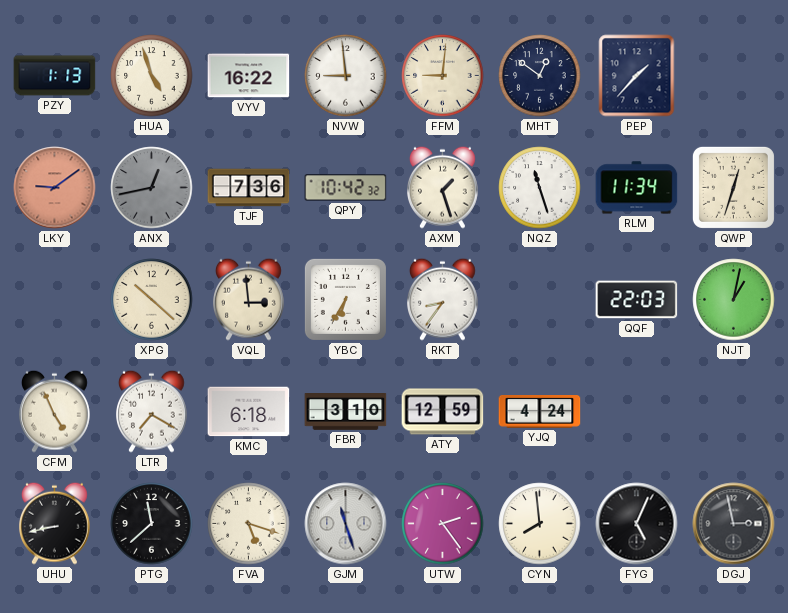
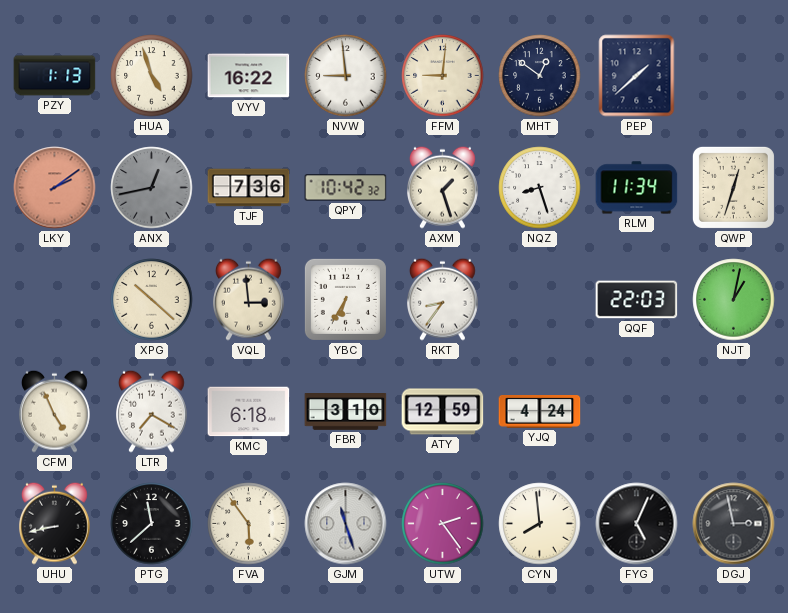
PEP: 1:37 -> 1:38
LKY: 9:09 -> 2:09
NQZ: 11:27 -> 8:27
FVA: 5:18 -> 5:54
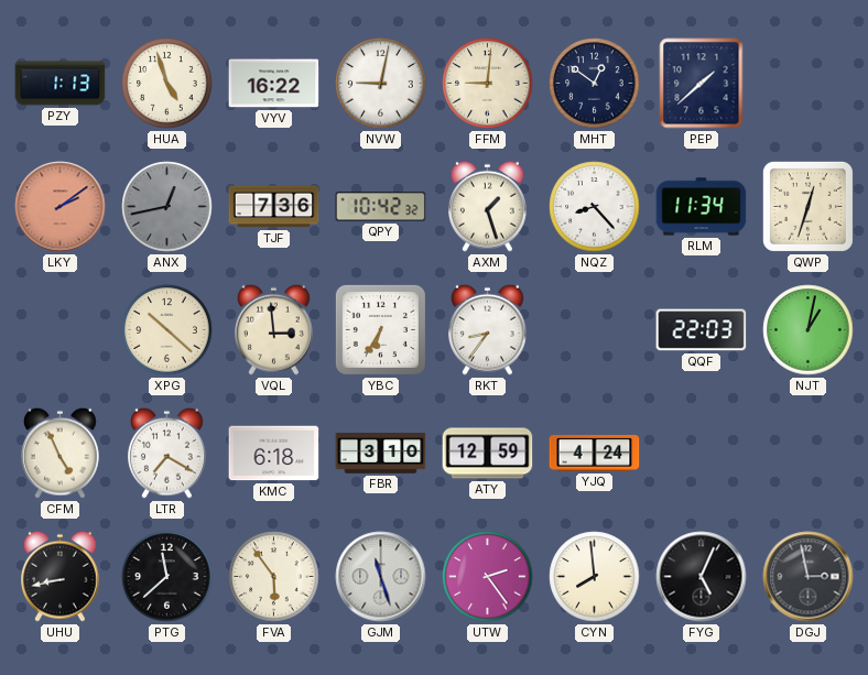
NVW: 8:59 -> 9:02
NQZ: 8:27 -> 8:23
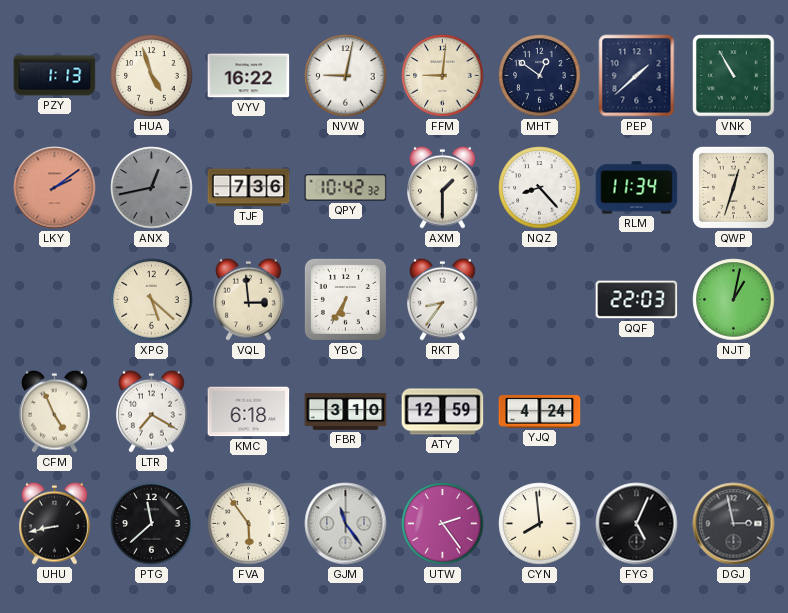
VNK: none -> 10:55
AXM: 1:27 -> 1:30
XPG: 10:22 -> 5:22
GJM: 11:27 -> 11:24
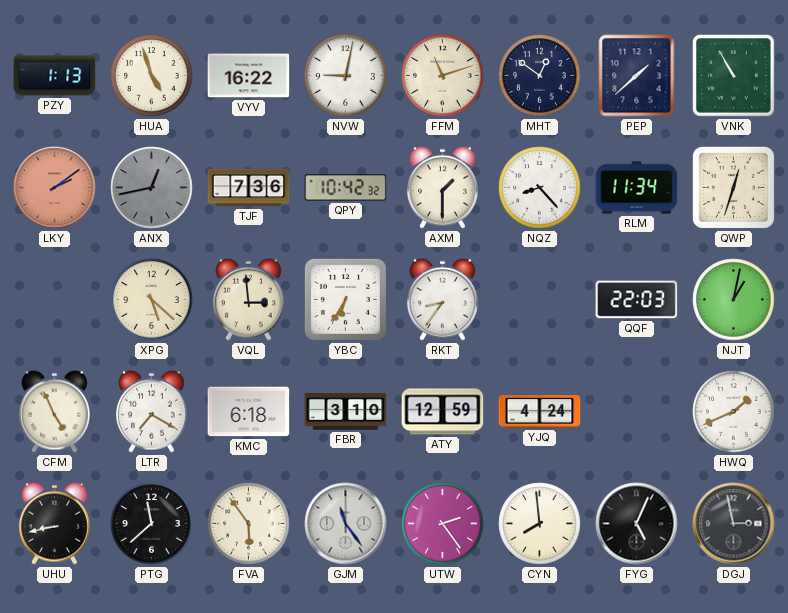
FFM: 9:01 -> 11:12
HWQ: none -> 1:41
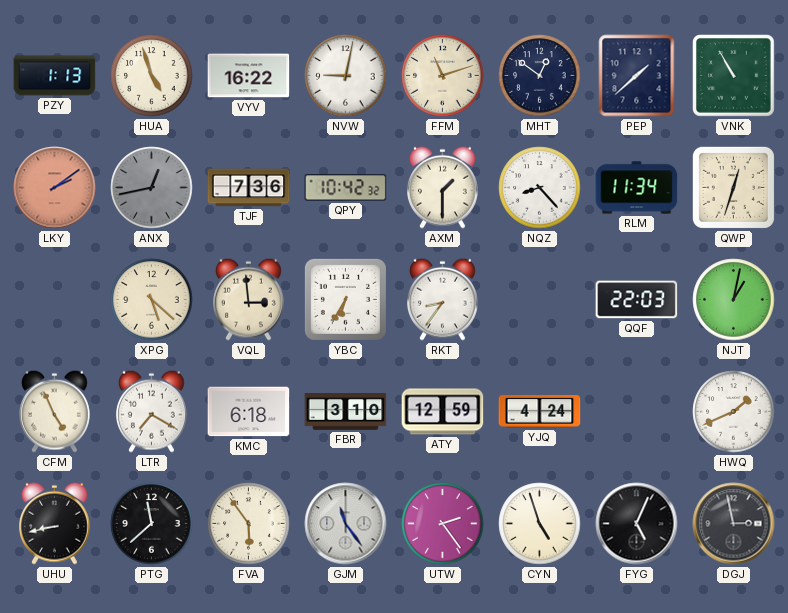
CYN: 7:59 -> 4:57
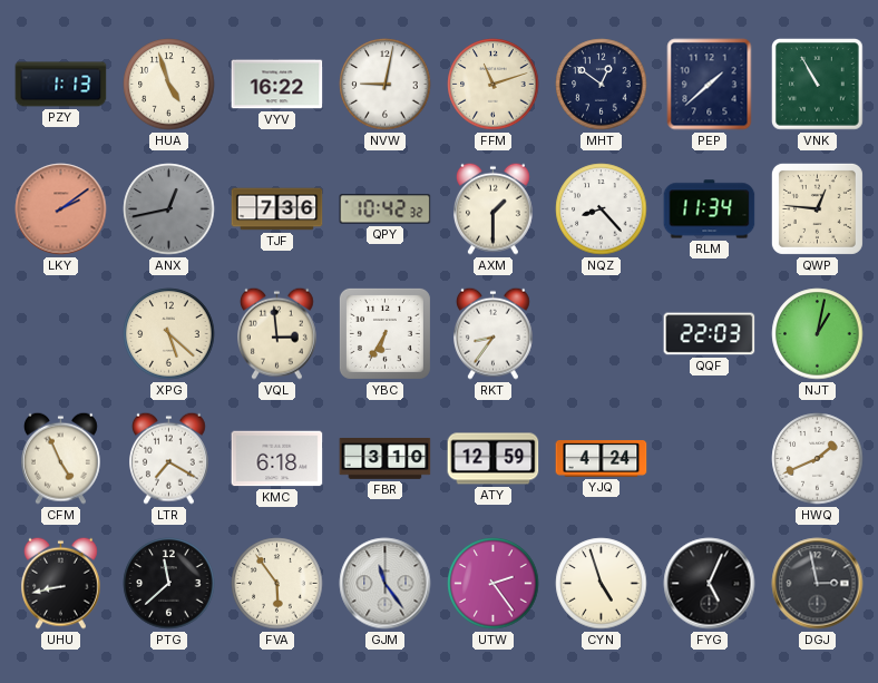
QWP: 12:33 -> 12:46
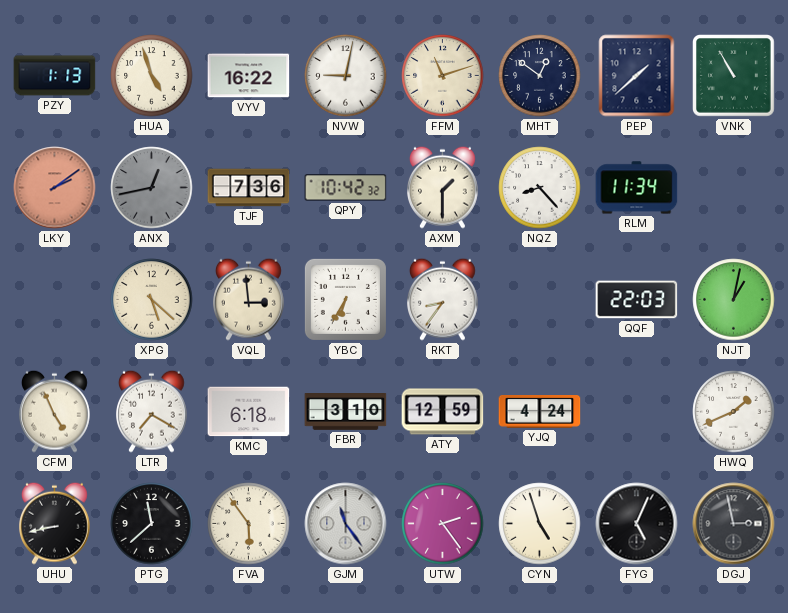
QWP: 12:46 -> none
